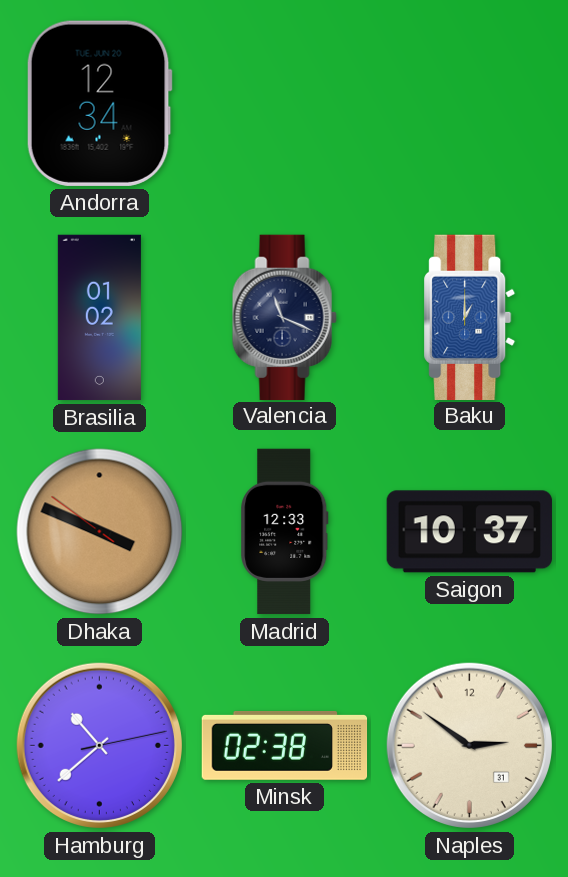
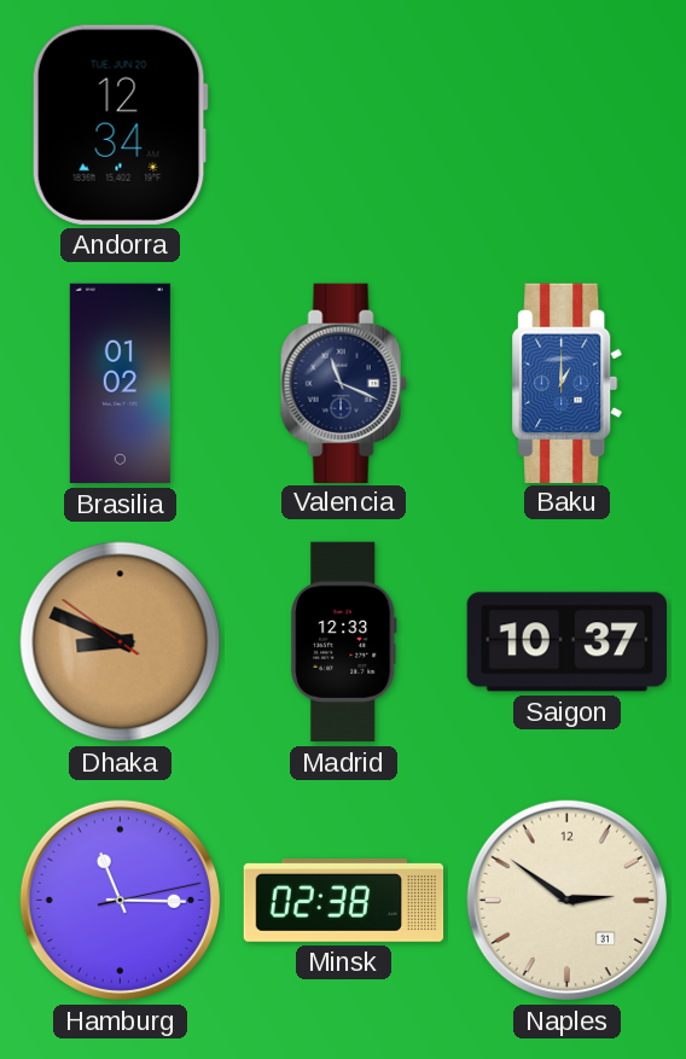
Dhaka: 3:48 -> 8:48
Hamburg: 10:38 -> 11:15
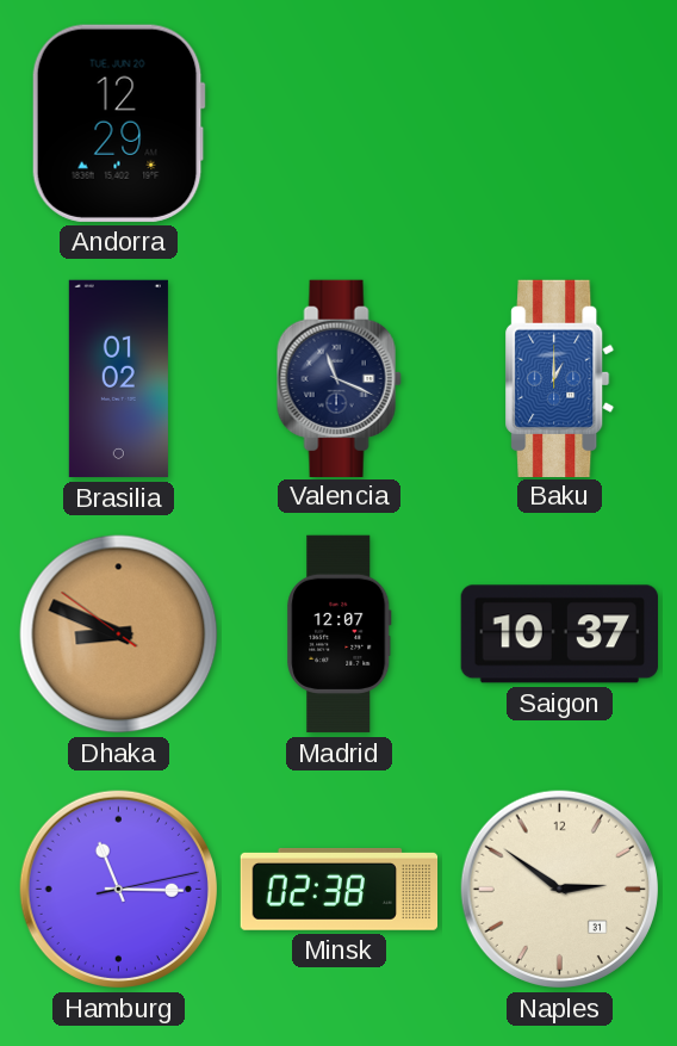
Andorra: 12:34 -> 12:29
Madrid: 12:33 -> 12:07
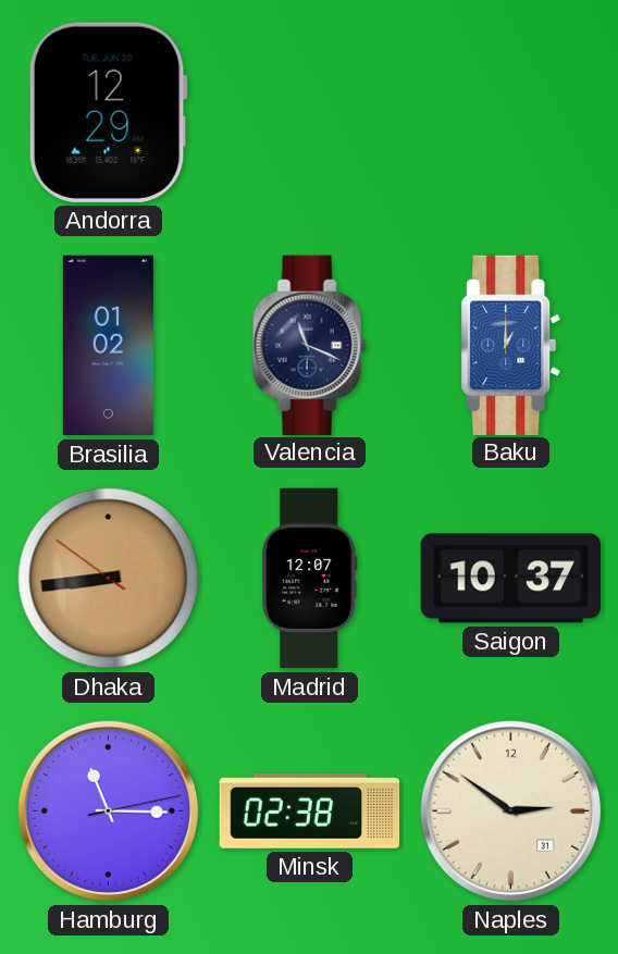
Dhaka: 8:48 -> 8:43
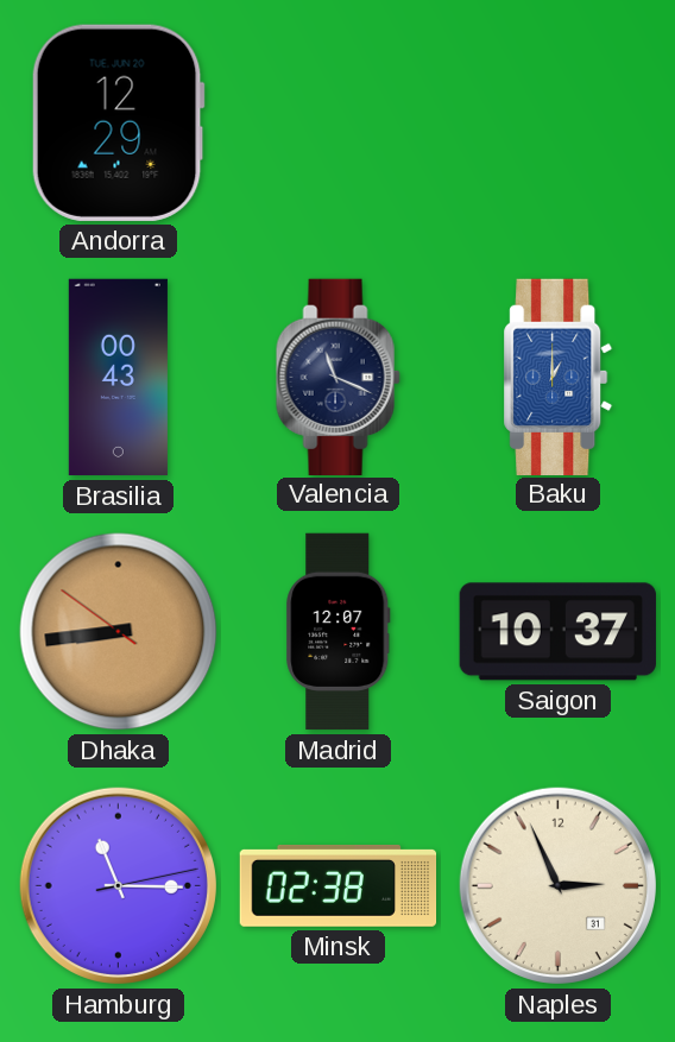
Brasilia: 01:02 -> 00:43
Naples: 2:51 -> 2:56
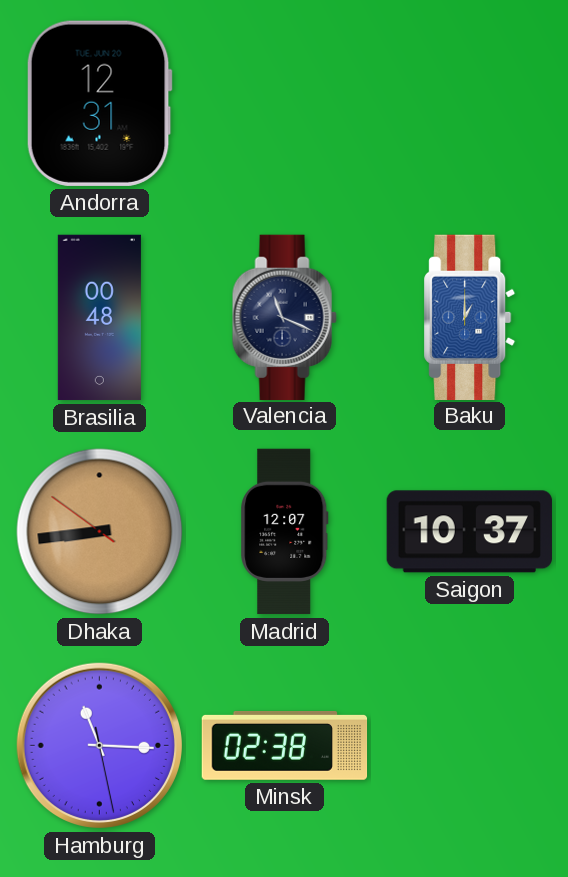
Andorra: 12:29 -> 12:31
Brasilia: 00:43 -> 00:48
Hamburg: 11:15:13 -> 11:15:28
Naples: 2:56 -> none
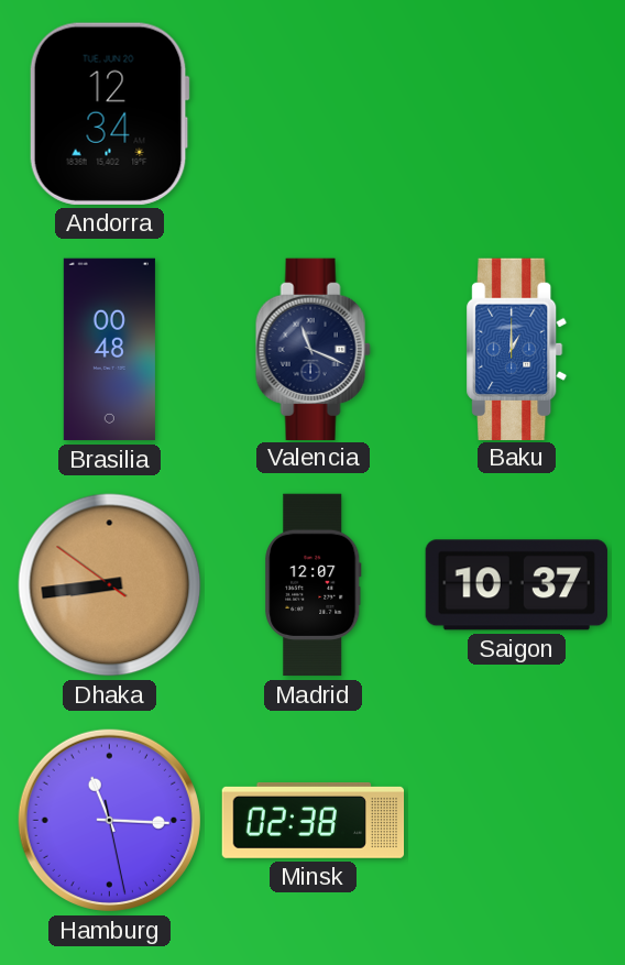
Andorra: 12:31 -> 12:34
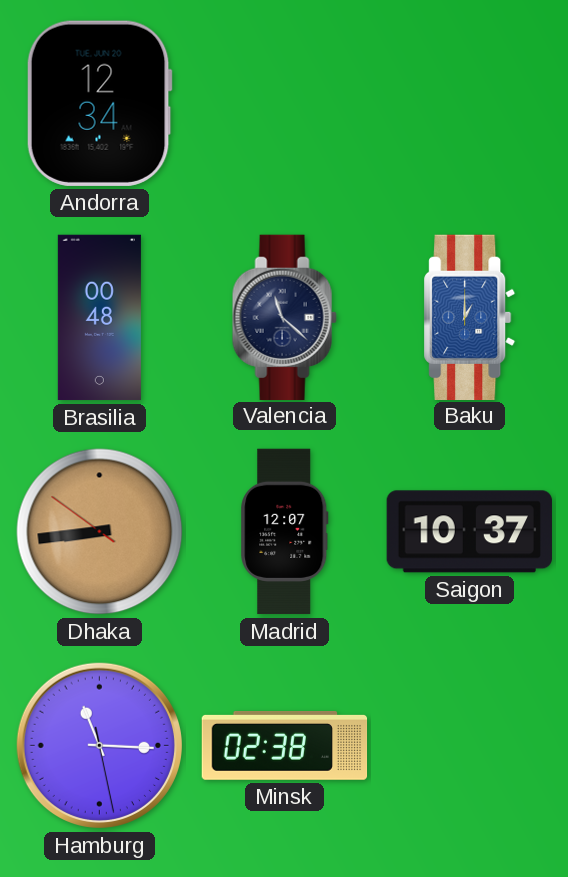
Valencia: 11:19 -> 11:22
